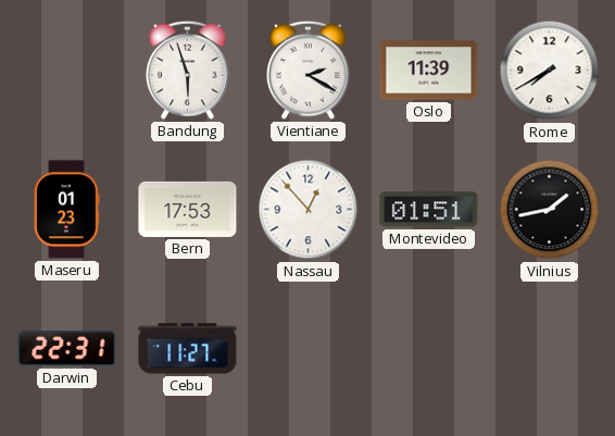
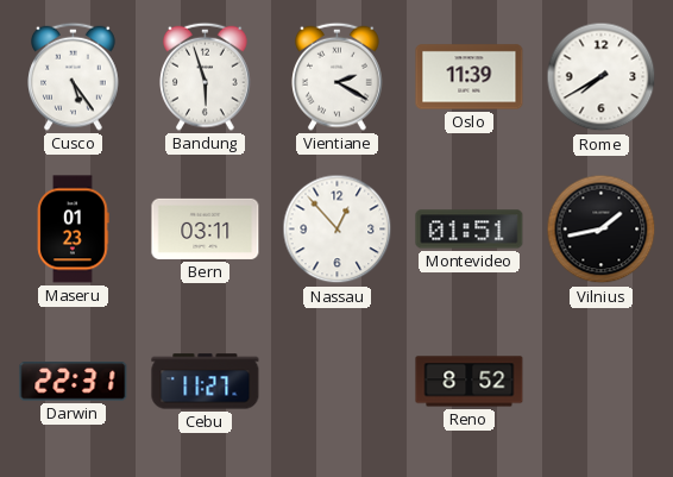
Cusco: none -> 5:24
Bern: 17:53 -> 03:11
Reno: none -> 8:52
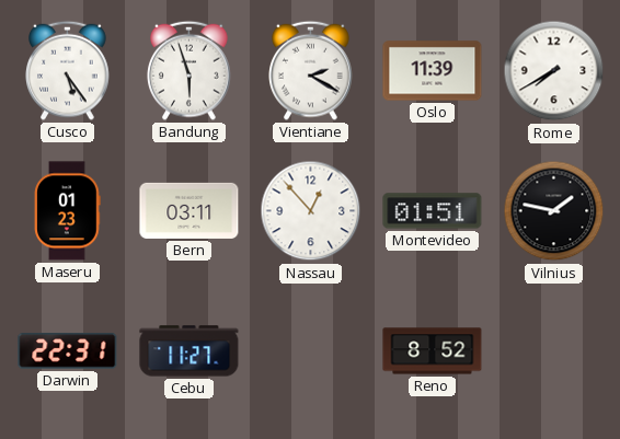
Vilnius: 1:43 -> 1:47
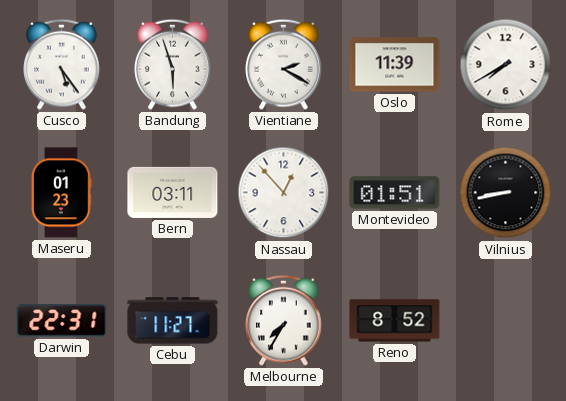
Vilnius: 1:47 -> 8:43
Melbourne: none -> 7:35
